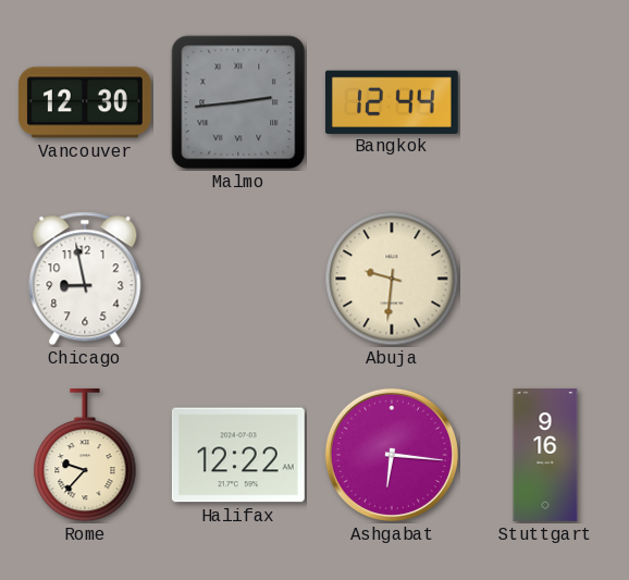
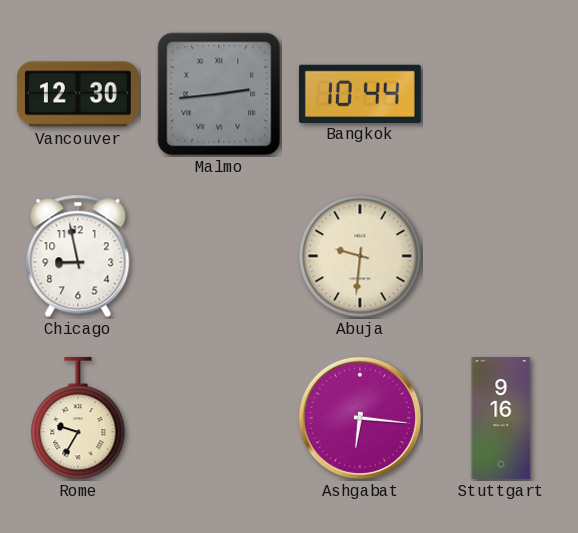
Bangkok: 12:44 -> 10:44
Rome: 9:37 -> 9:35
Halifax: 12:22 -> none
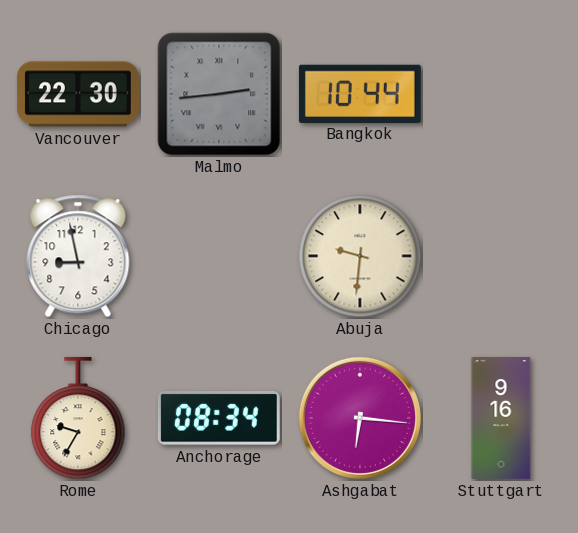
Vancouver: 12:30 -> 22:30
Anchorage: none -> 08:34
